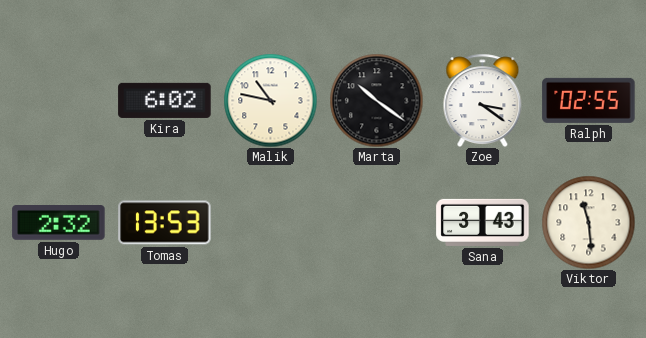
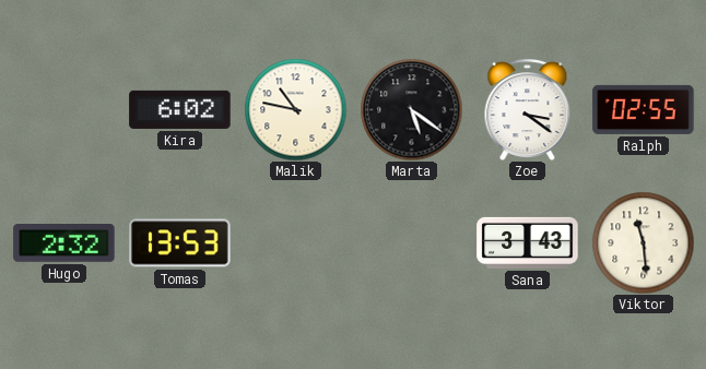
Marta: 10:21 -> 5:21
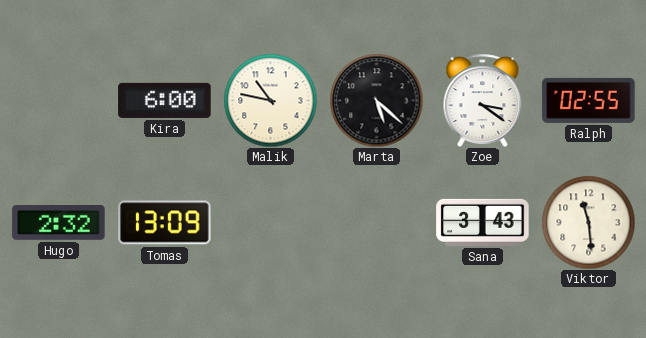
Kira: 6:02 -> 6:00
Marta: 5:21 -> 5:22
Tomas: 13:53 -> 13:09
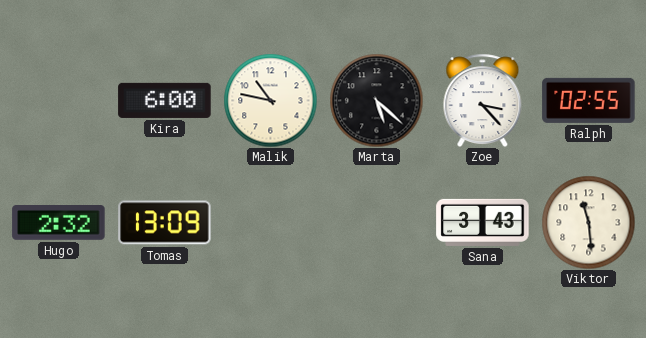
Zoe: 3:21 -> 3:23
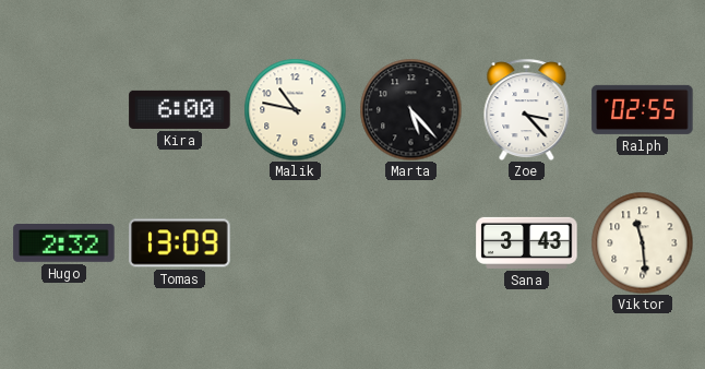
Marta: 5:22 -> 5:23
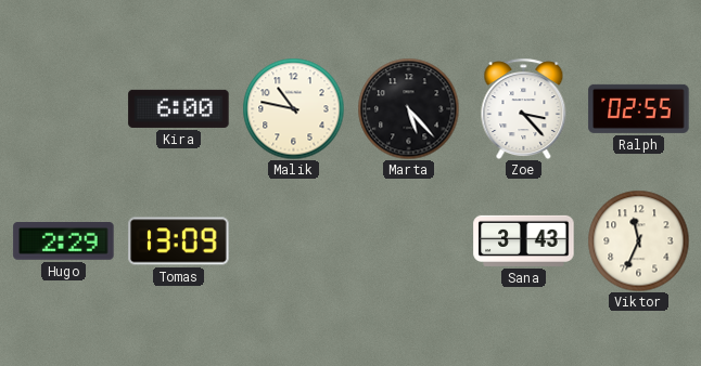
Hugo: 2:32 -> 2:29
Viktor: 11:29 -> 11:34
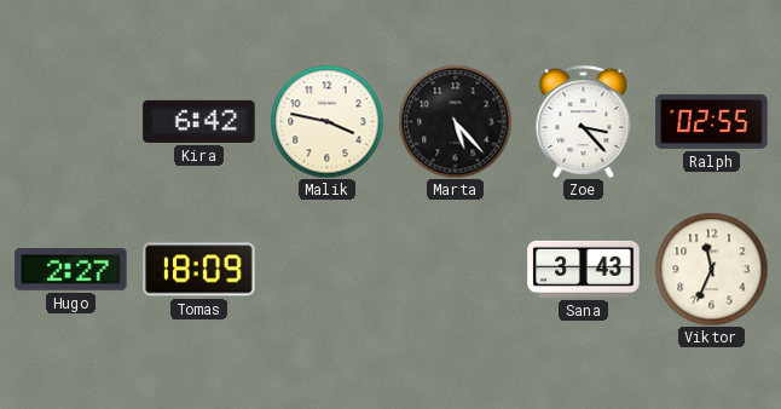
Kira: 6:00 -> 6:42
Malik: 10:47 -> 3:47
Hugo: 2:29 -> 2:27
Tomas: 13:09 -> 18:09
